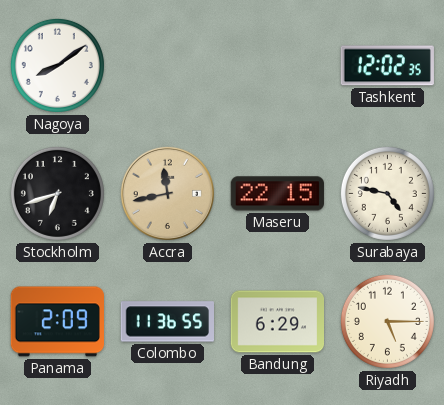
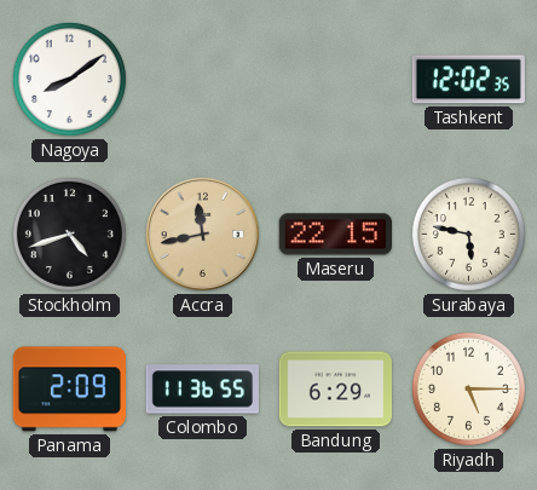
Stockholm: 6:42 -> 4:42
Surabaya: 4:47 -> 5:47
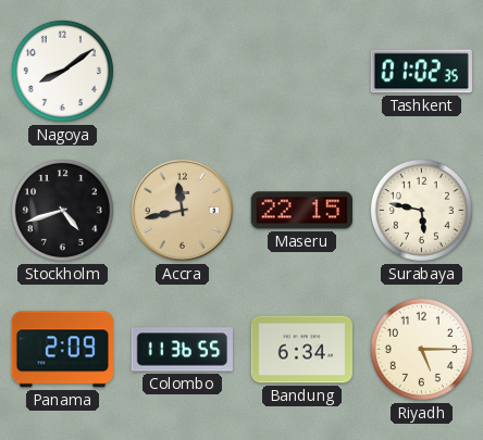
Tashkent: 12:02 -> 01:02
Bandung: 6:29 -> 6:34
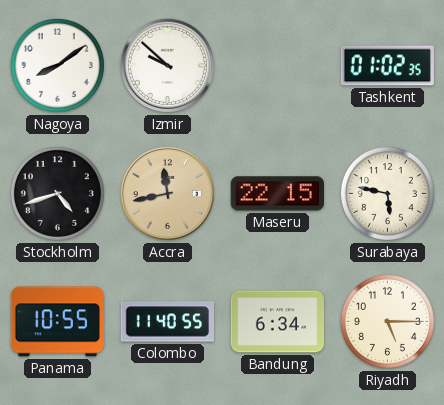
Izmir: none -> 9:52
Panama: 2:09 -> 10:55
Colombo: 11:36 -> 11:40
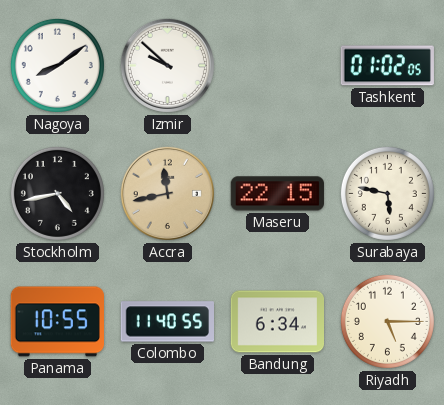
Tashkent: 01:02:35 -> 01:02:05
Stockholm: 4:42 -> 4:43
